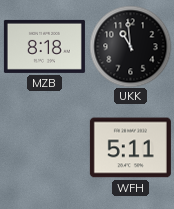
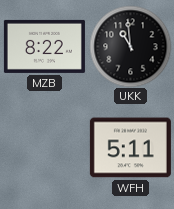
MZB: 8:18 -> 8:22
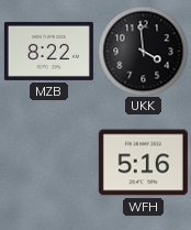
UKK: 10:59 -> 3:59
WFH: 5:11 -> 5:16
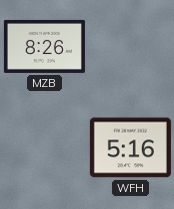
MZB: 8:22 -> 8:26
UKK: 3:59 -> none
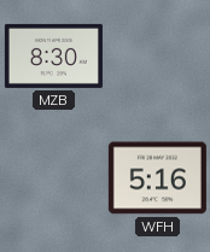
MZB: 8:26 -> 8:30
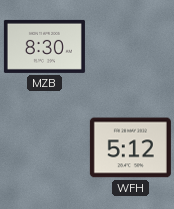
WFH: 5:16 -> 5:12
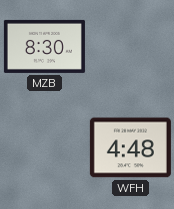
WFH: 5:12 -> 4:48
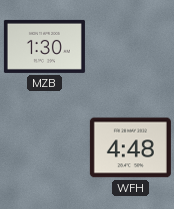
MZB: 8:30 -> 1:30
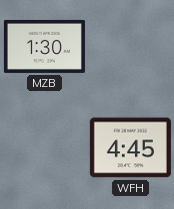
WFH: 4:48 -> 4:45
